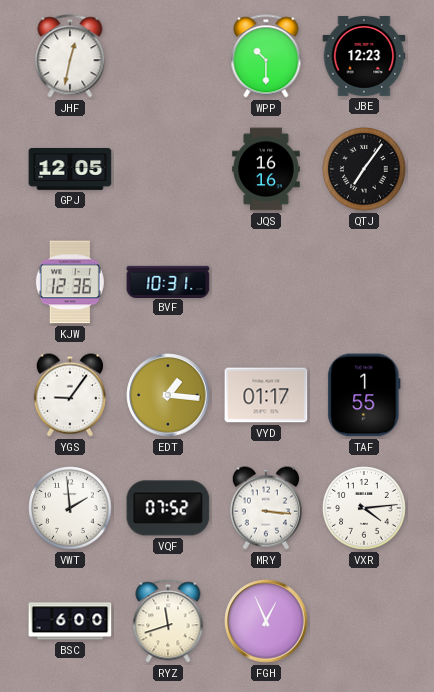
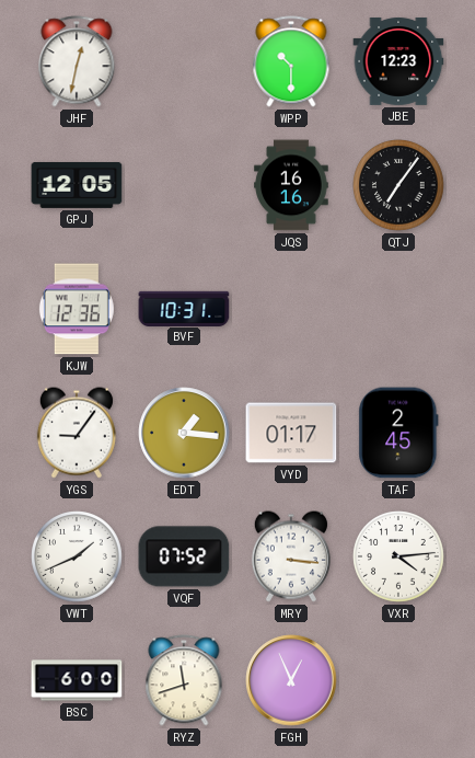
TAF: 1:55 -> 2:45
VWT: 1:59 -> 1:41
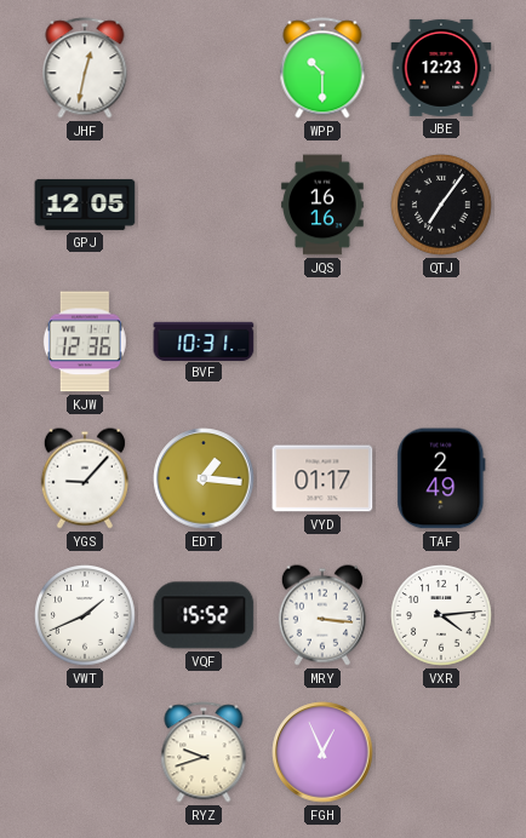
YGS: 9:06 -> 9:07
TAF: 2:45 -> 2:49
VQF: 07:52 -> 15:52
BSC: 6:00 -> none
RYZ: 11:42 -> 9:42
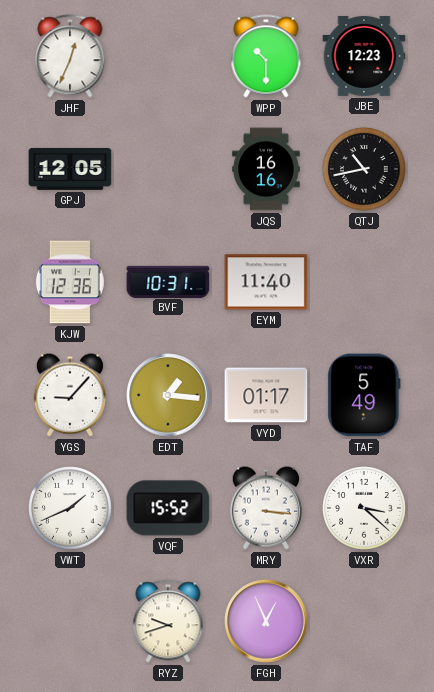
JHF: 12:32 -> 12:34
QTJ: 7:06 -> 10:43
EYM: none -> 11:40
TAF: 2:49 -> 5:49
VXR: 4:14 -> 3:22
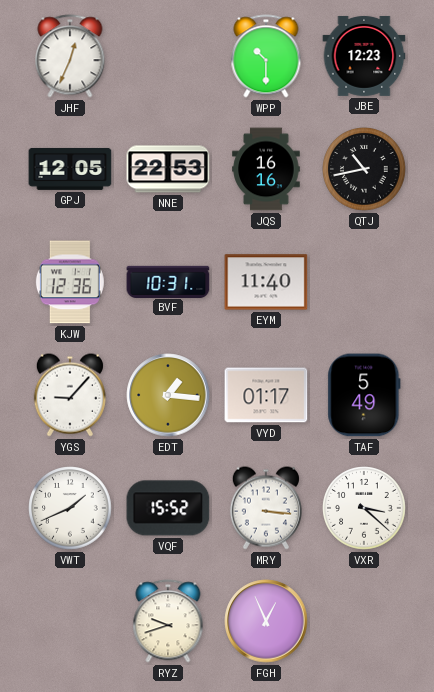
NNE: none -> 22:53
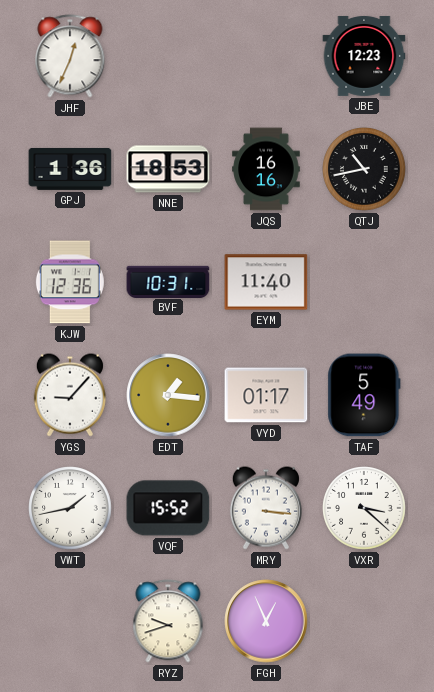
WPP: 10:30 -> none
GPJ: 12:05 -> 1:36
NNE: 22:53 -> 18:53
VWT: 1:41 -> 1:43
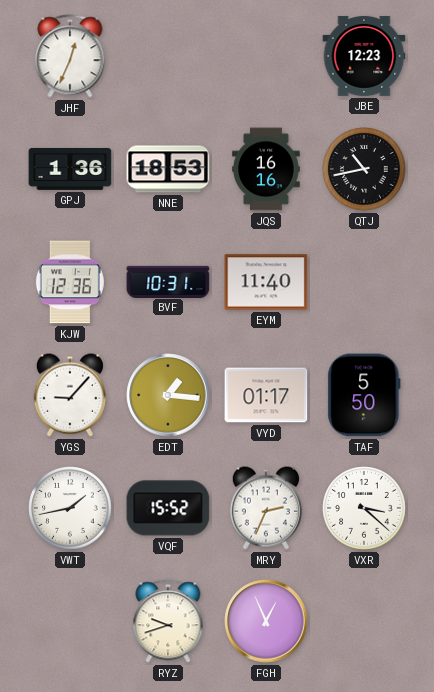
TAF: 5:49 -> 5:50
MRY: 3:16 -> 2:34
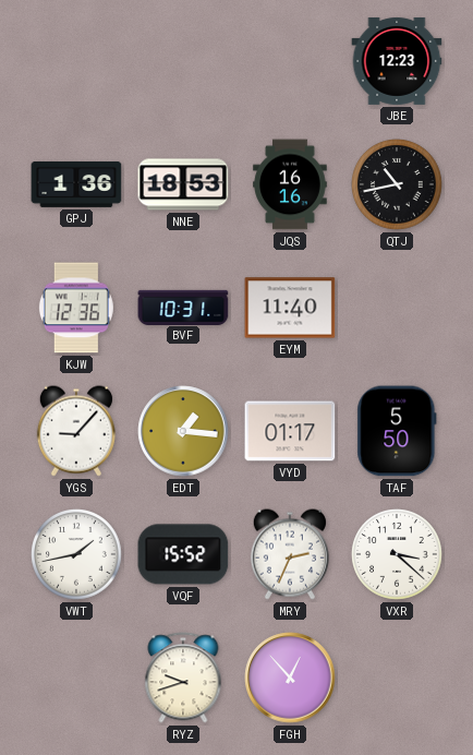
JHF: 12:34 -> none
FGH: 12:56 -> 12:53
